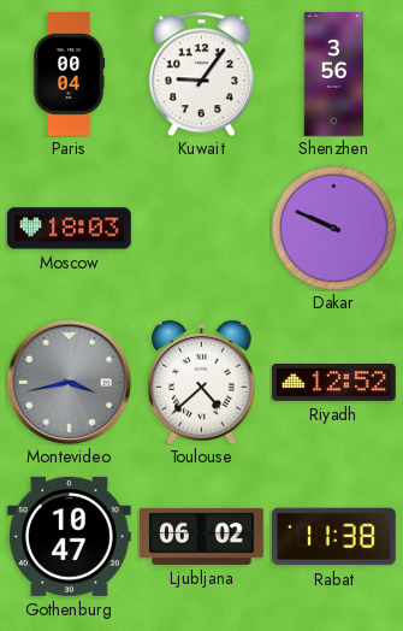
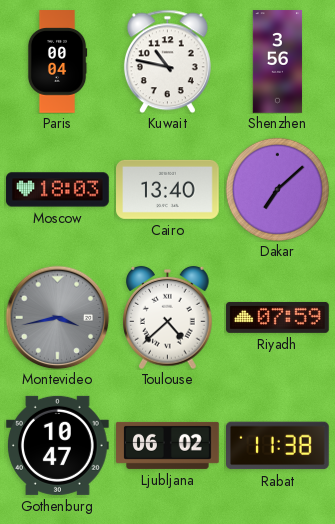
Kuwait: 9:06 -> 10:47
Cairo: none -> 13:40
Dakar: 9:49 -> 7:08
Riyadh: 12:52 -> 07:59
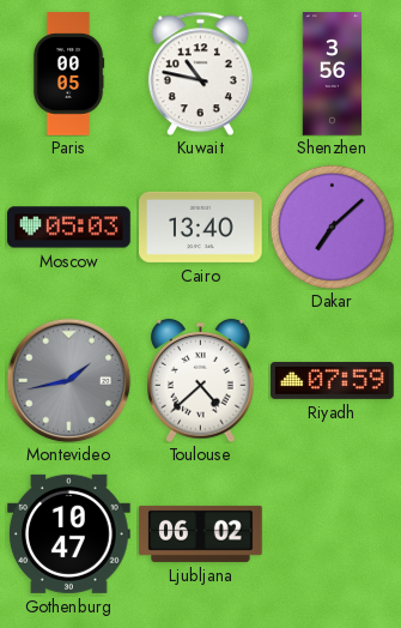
Paris: 00:04 -> 00:05
Moscow: 18:03 -> 05:03
Montevideo: 3:43 -> 1:43
Rabat: 11:38 -> none
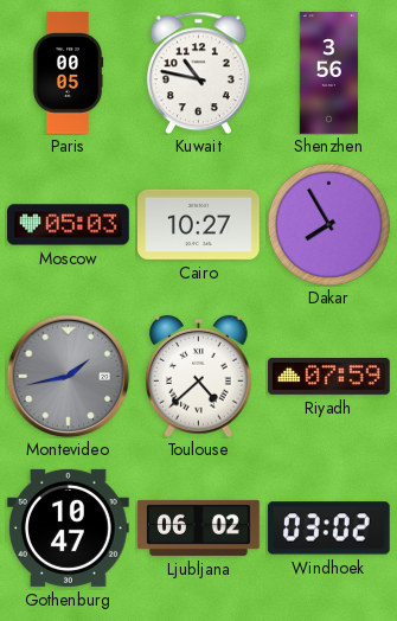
Cairo: 13:40 -> 10:27
Dakar: 7:08 -> 7:55
Windhoek: none -> 03:02
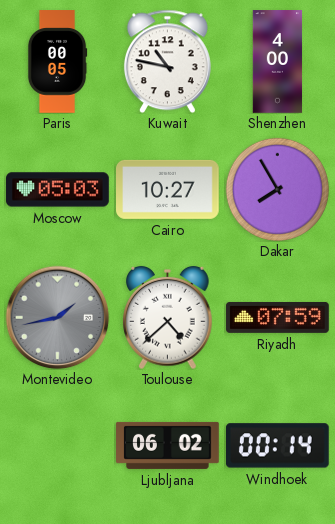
Shenzhen: 3:56 -> 4:00
Gothenburg: 10:47 -> none
Windhoek: 03:02 -> 00:14
